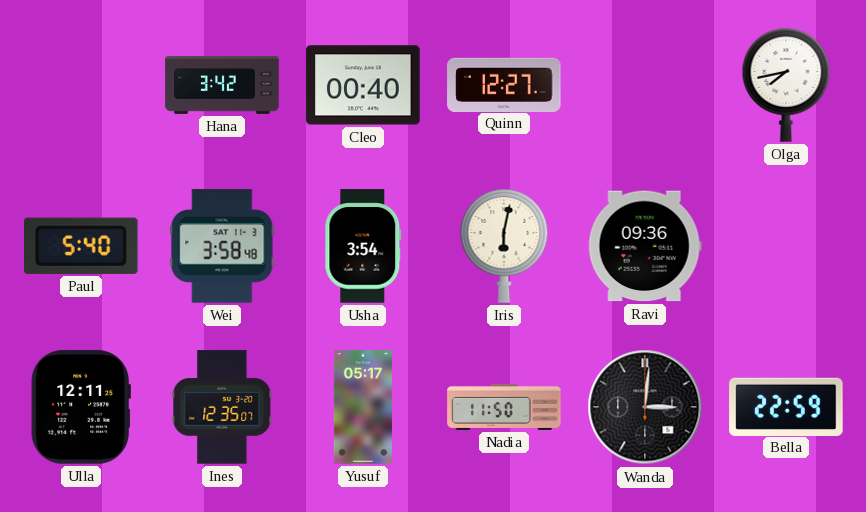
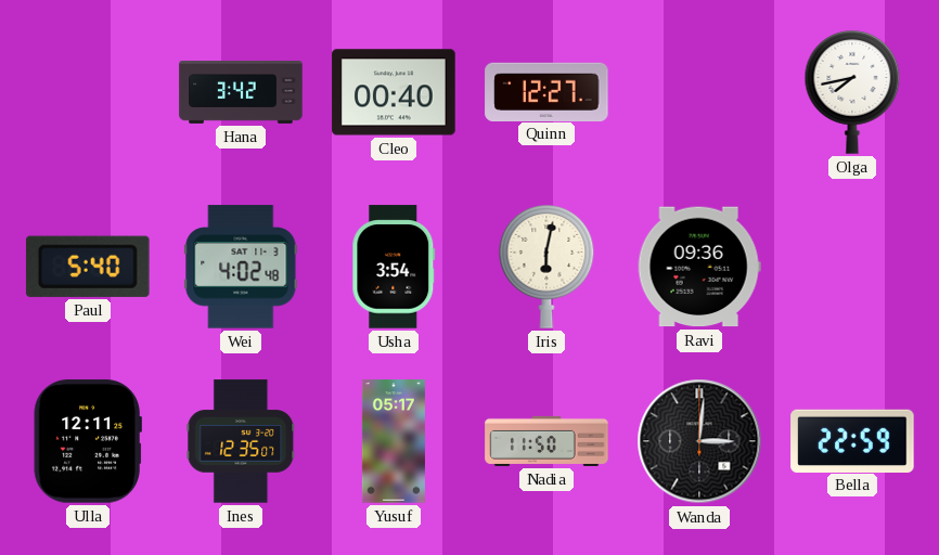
Wei: 3:58 -> 4:02
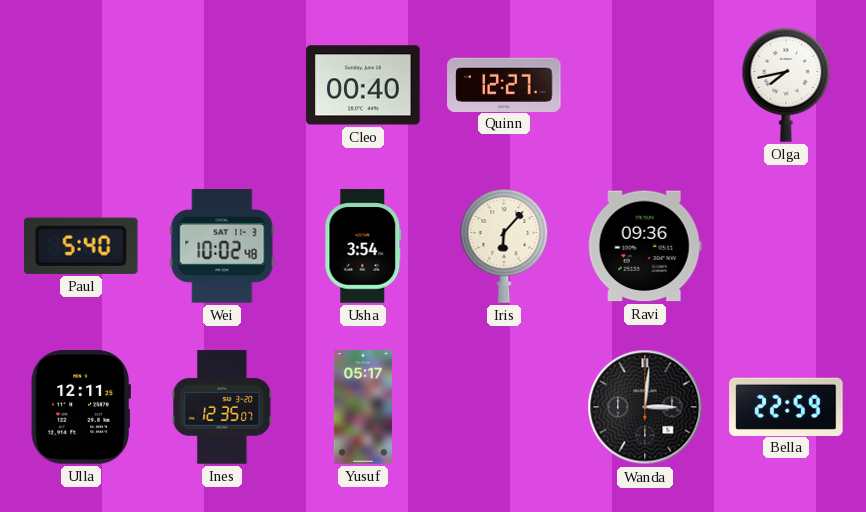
Hana: 3:42 -> none
Wei: 4:02 -> 10:02
Iris: 6:02 -> 6:07
Nadia: 11:50 -> none
